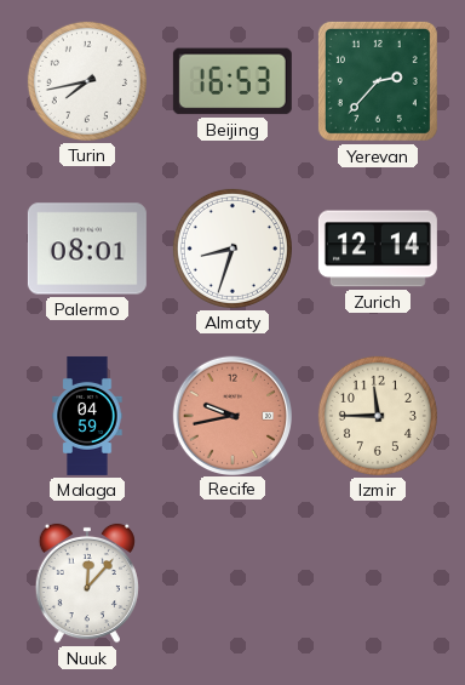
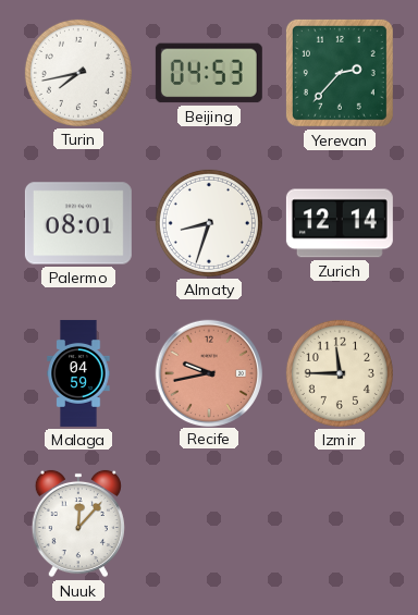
Beijing: 16:53 -> 04:53
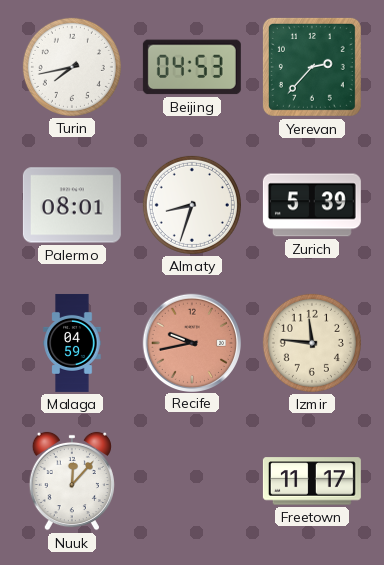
Zurich: 12:14 -> 5:39
Izmir: 11:45 -> 11:46
Freetown: none -> 11:17
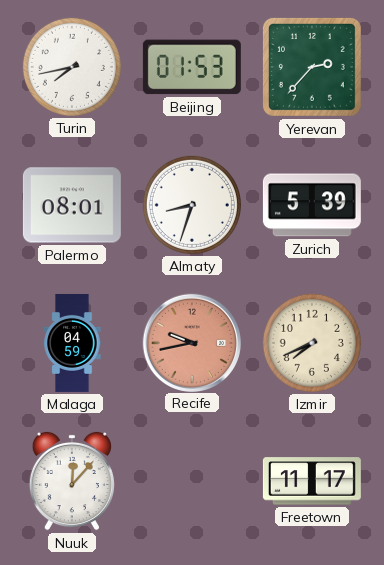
Beijing: 04:53 -> 01:53
Izmir: 11:46 -> 7:41
